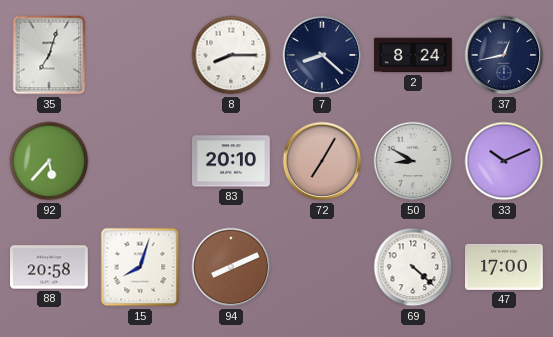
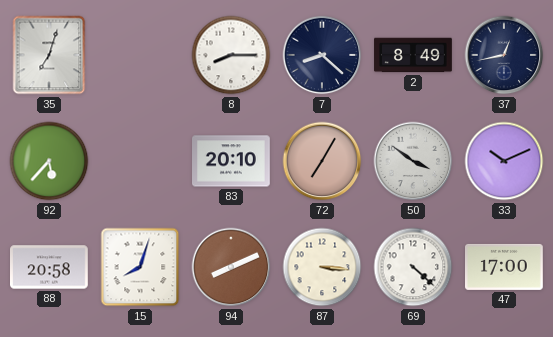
2: 8:24 -> 8:49
50: 8:50 -> 3:51
87: none -> 3:16
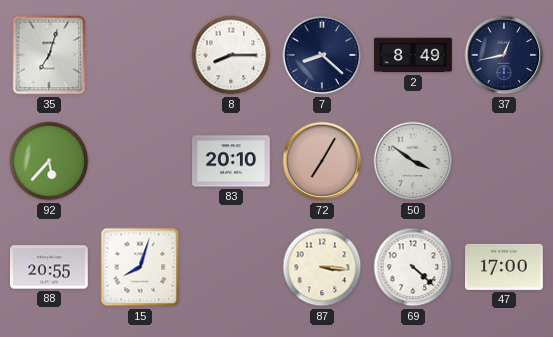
33: 10:11 -> none
88: 20:58 -> 20:55
94: 8:11 -> none
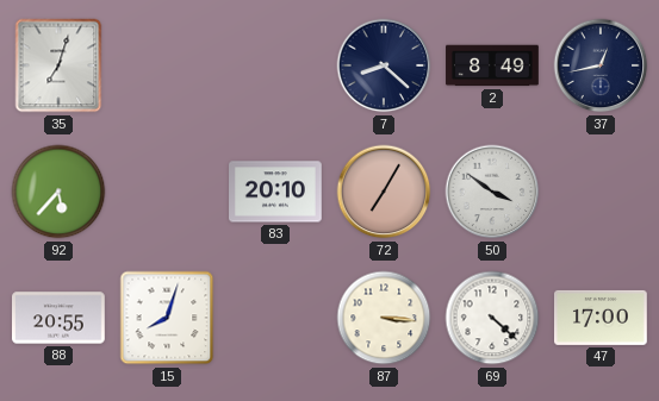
8: 8:15 -> none
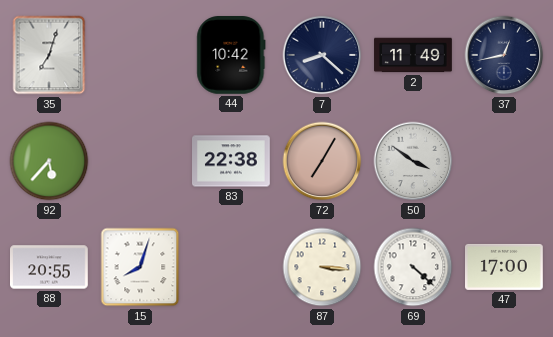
44: none -> 10:42
2: 8:49 -> 11:49
83: 20:10 -> 22:38
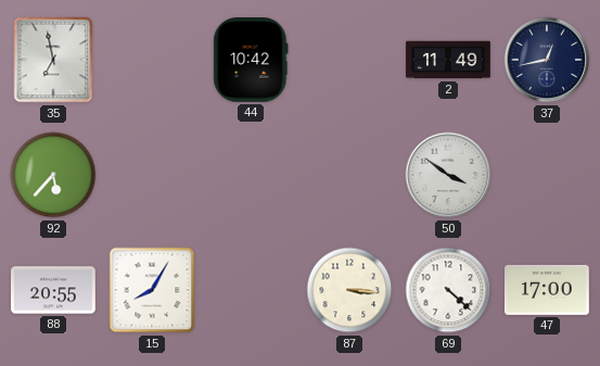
35: 7:03 -> 6:58
7: 8:22 -> none
83: 22:38 -> none
72: 7:05 -> none
15: 8:03 -> 8:05
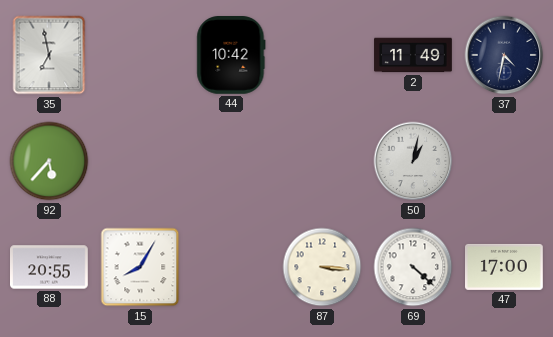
37: 12:43 -> 4:32
50: 3:51 -> 1:02
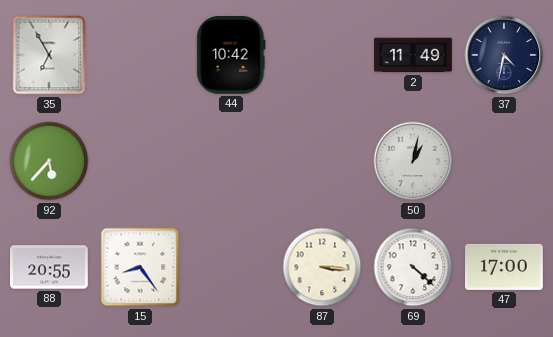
35: 6:58 -> 6:55
15: 8:05 -> 8:24
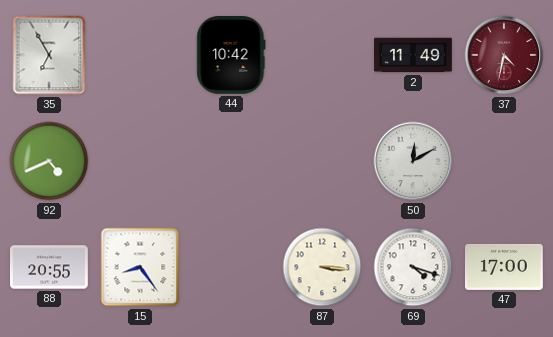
37 dial: navy -> burgundy
92: 5:37 -> 4:41
50: 1:02 -> 12:10
69: 4:22 -> 4:18
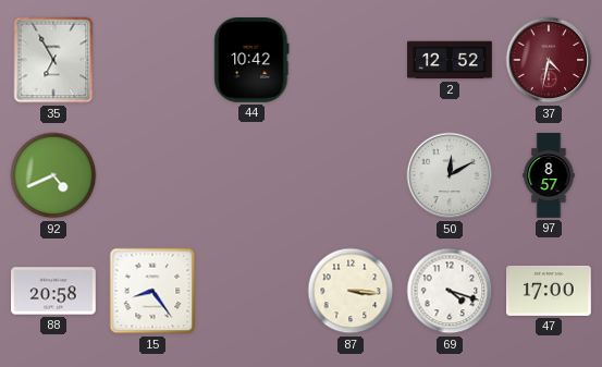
2: 11:49 -> 12:52
97: none -> 8:57
88: 20:55 -> 20:58
